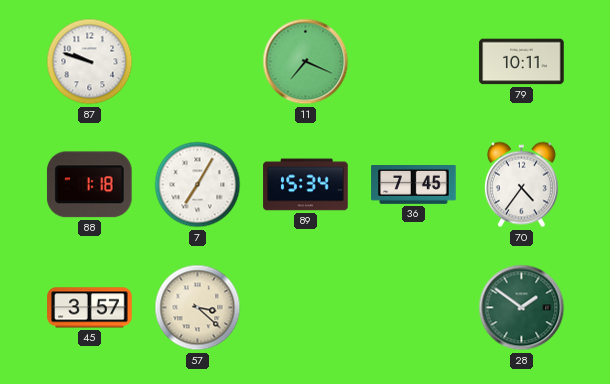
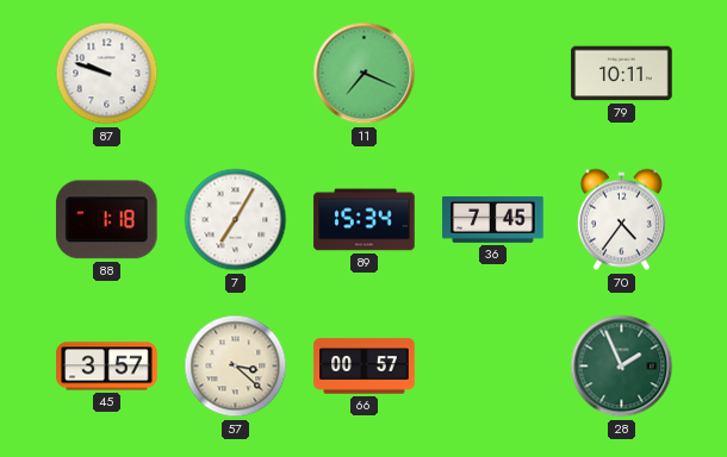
66: none -> 00:57
28: 1:51 -> 1:56
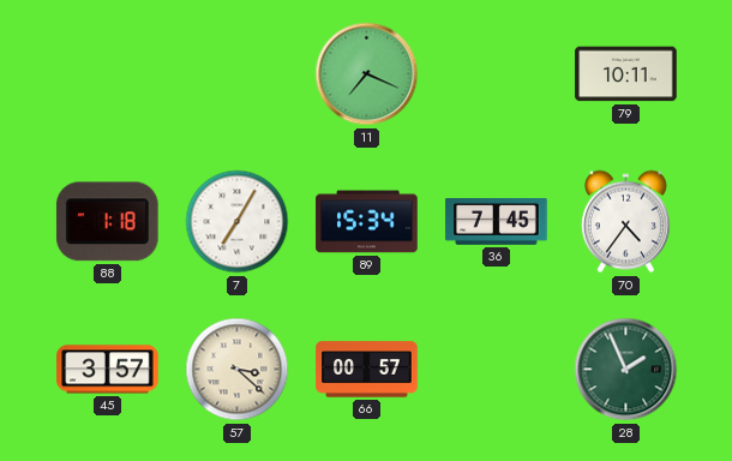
87: 9:48 -> none
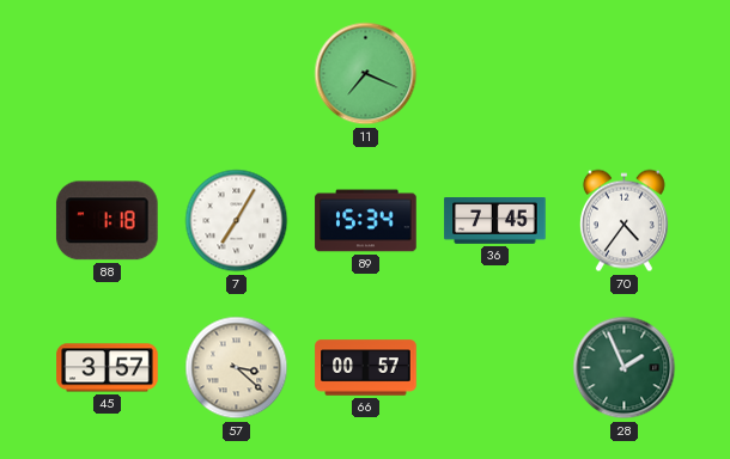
79: 10:11 -> none
